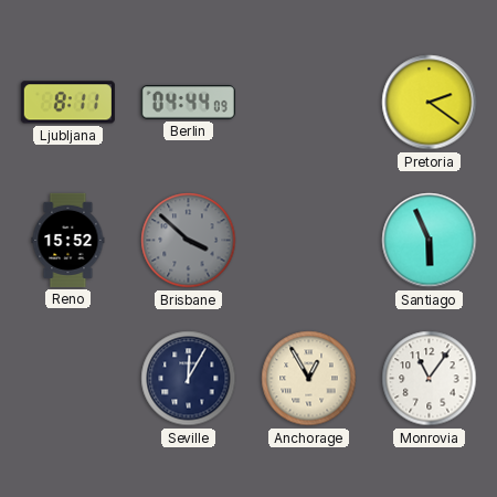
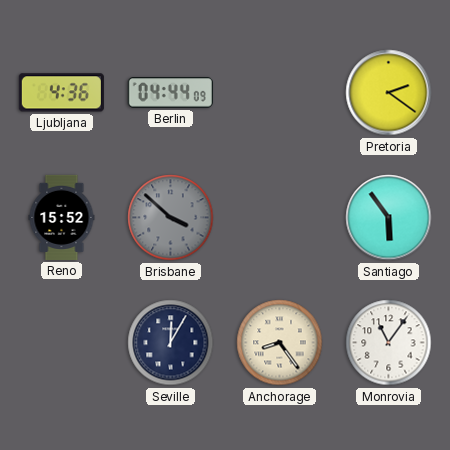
Ljubljana: 8:11 -> 4:36
Santiago: 5:56 -> 5:54
Anchorage: 12:55 -> 8:24
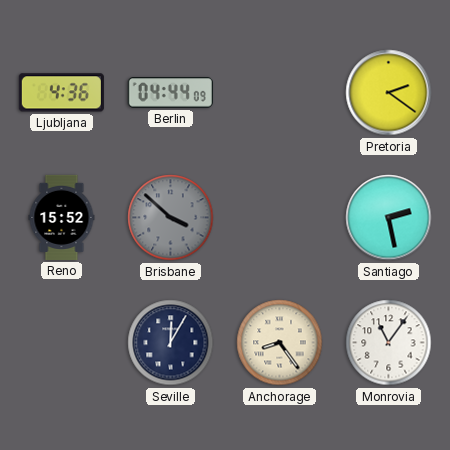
Santiago: 5:54 -> 2:28
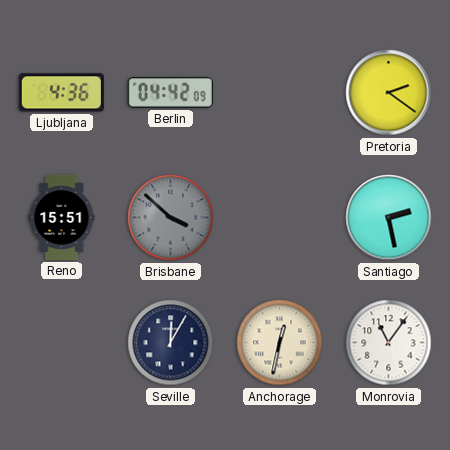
Berlin: 04:44 -> 04:42
Reno: 15:52 -> 15:51
Anchorage: 8:24 -> 12:32
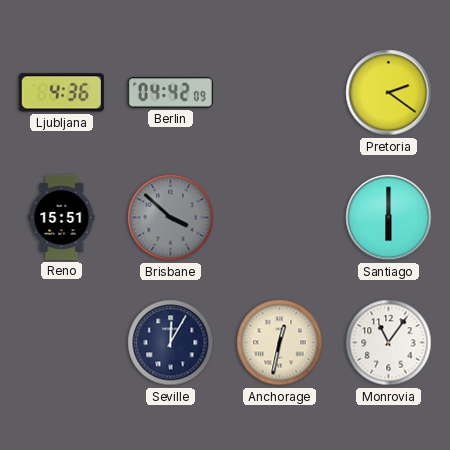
Santiago: 2:28 -> 6:00
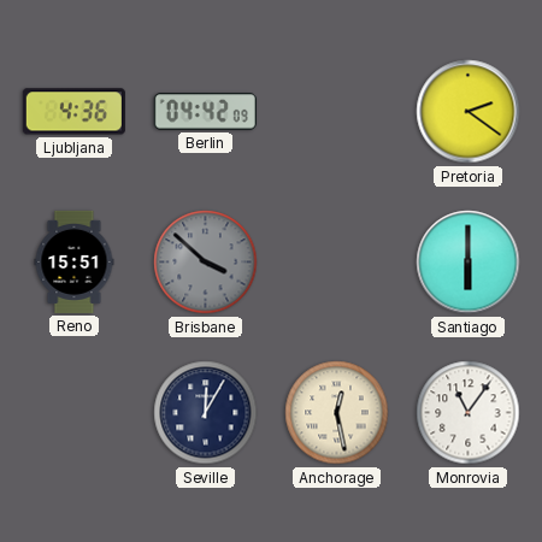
Anchorage: 12:32 -> 12:28
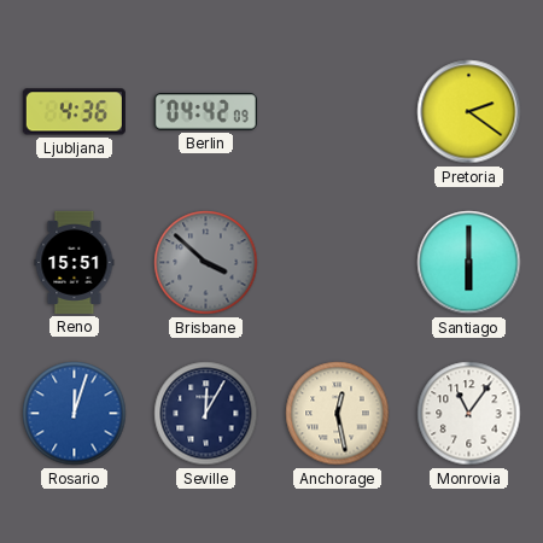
Rosario: none -> 12:03
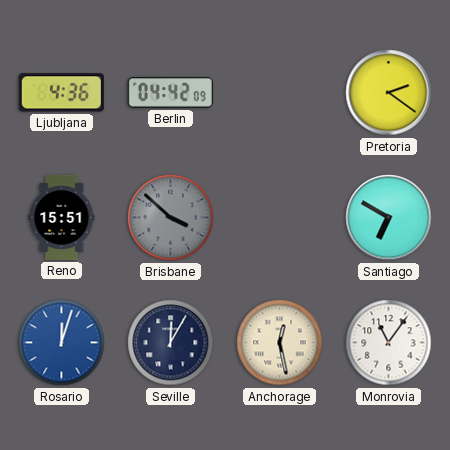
Santiago: 6:00 -> 6:50
